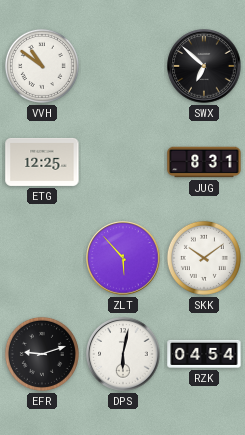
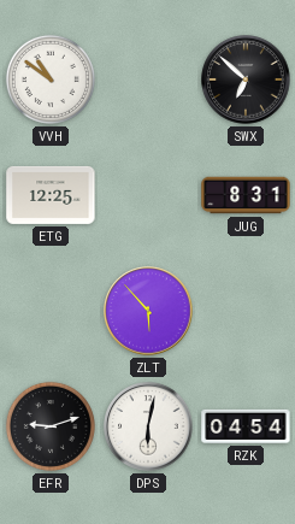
SKK: 10:09 -> none
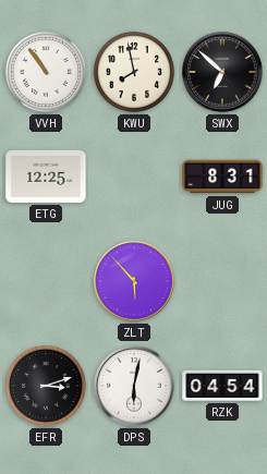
VVH: 10:51 -> 10:54
KWU: none -> 7:58
EFR: 9:12 -> 3:12
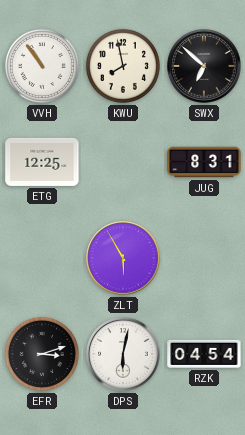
ZLT: 5:53 -> 5:55
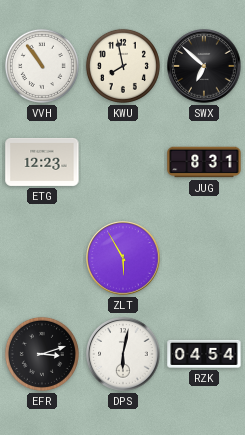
ETG: 12:25 -> 12:23
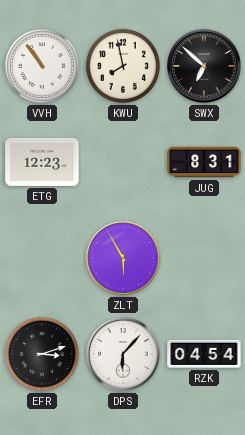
DPS: 6:02 -> 6:07
